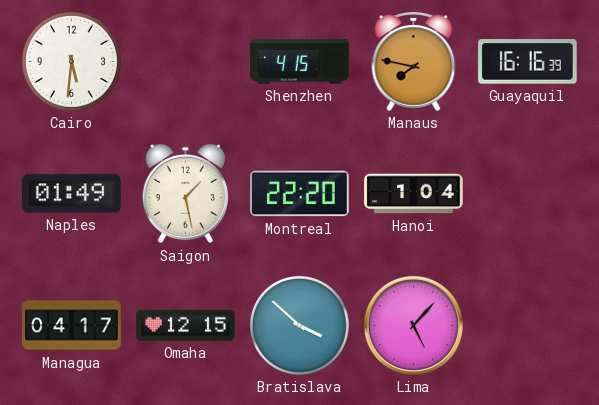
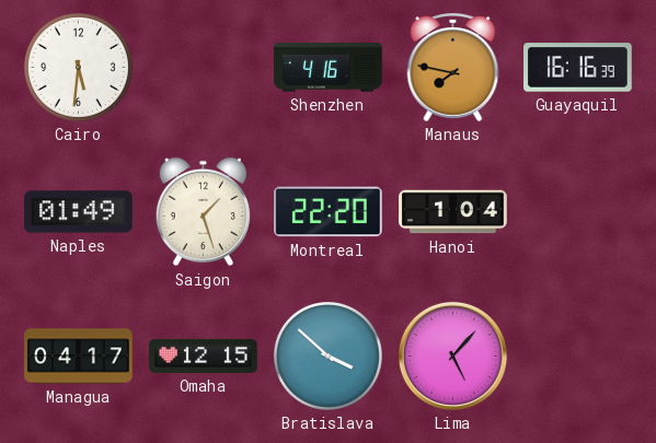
Shenzhen: 4:15 -> 4:16
Saigon: 1:28 -> 1:27
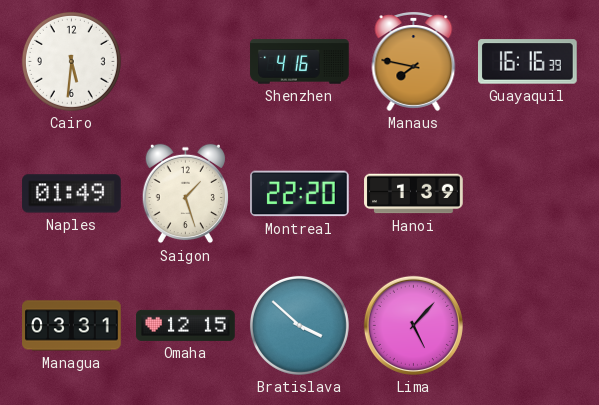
Hanoi: 1:04 -> 1:39
Managua: 04:17 -> 03:31
